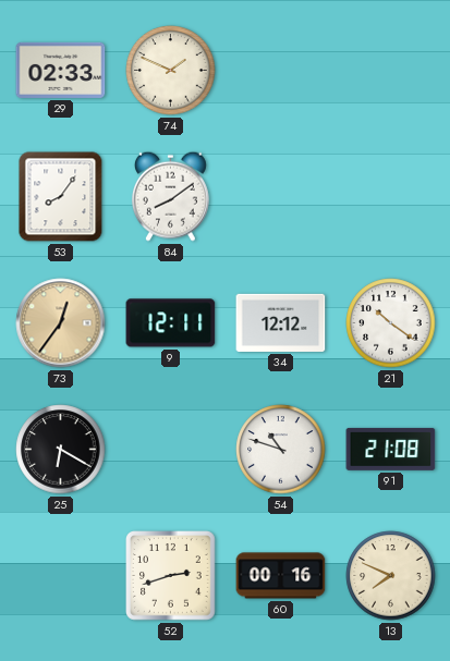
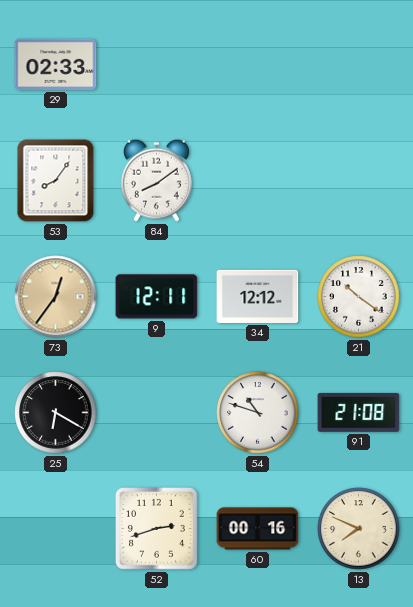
74: 1:49 -> none
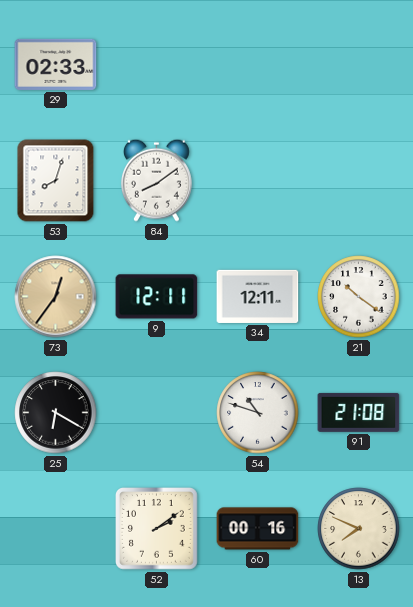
53: 8:06 -> 8:03
34: 12:12 -> 12:11
52: 2:42 -> 2:09
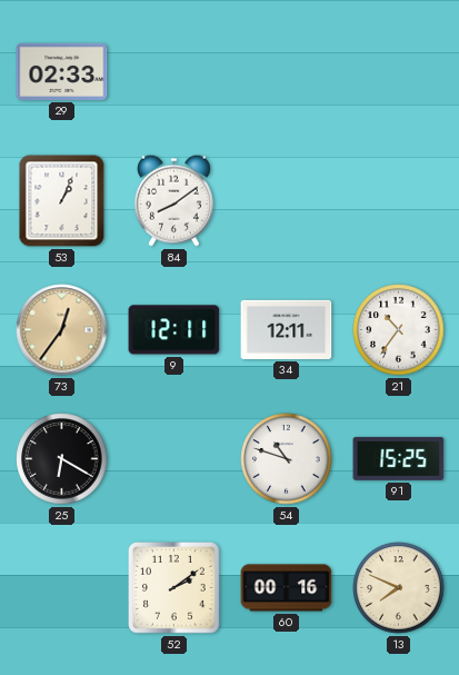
53: 8:03 -> 1:04
21: 10:21 -> 10:36
91: 21:08 -> 15:25
